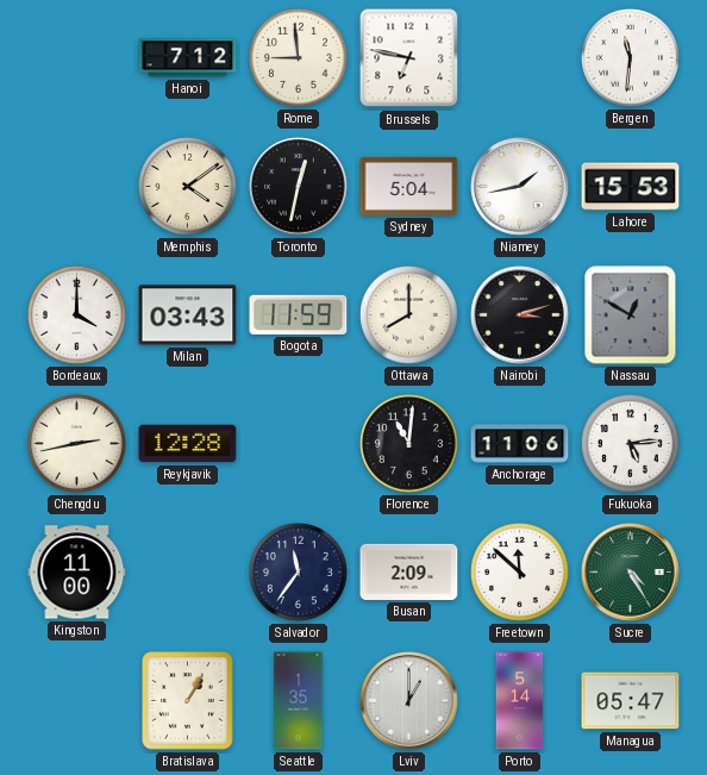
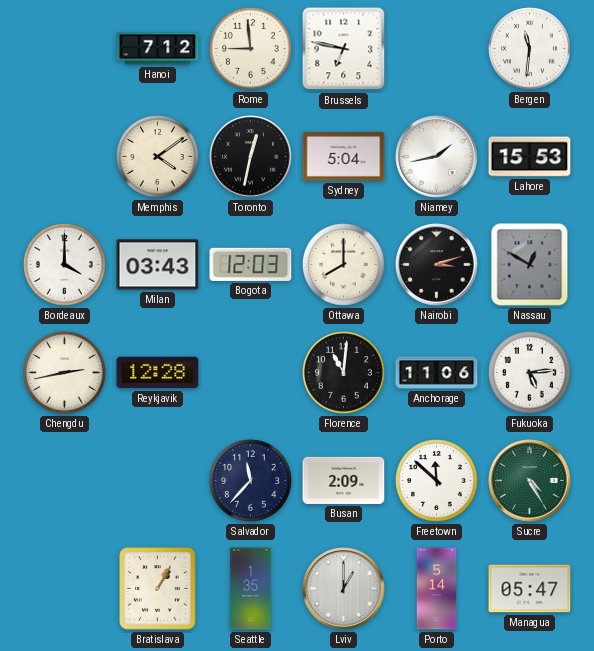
Bogota: 11:59 -> 12:03
Kingston: 11:00 -> none
Salvador: 11:36 -> 11:37
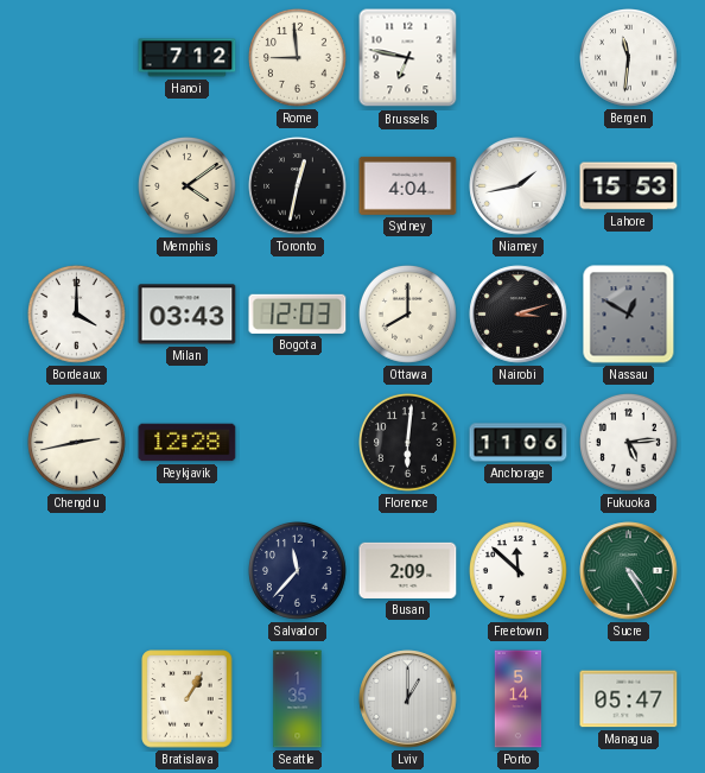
Sydney: 5:04 -> 4:04
Florence: 11:01 -> 6:01
